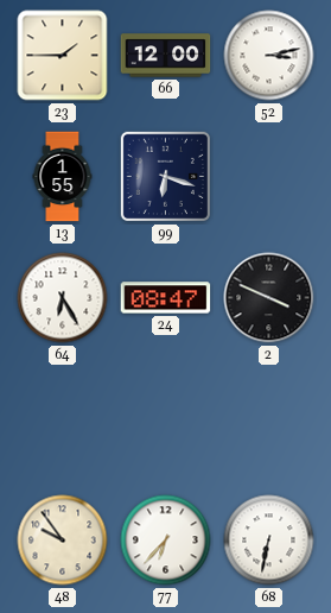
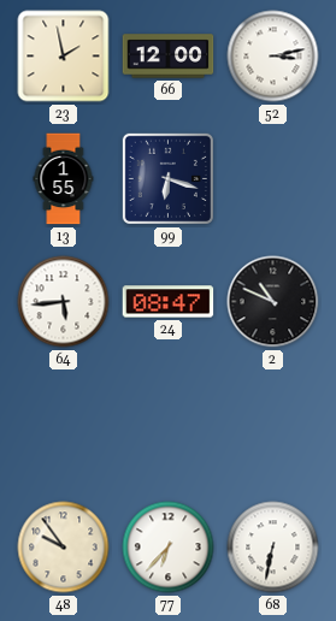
23: 1:45 -> 1:58
64: 6:25 -> 5:44
2: 3:49 -> 10:49
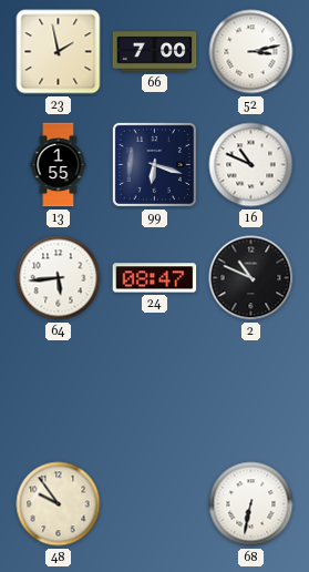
66: 12:00 -> 7:00
16: none -> 10:49
77: 6:37 -> none
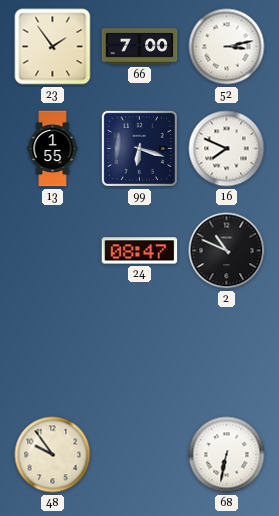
23: 1:58 -> 1:54
16: 10:49 -> 7:49
64: 5:44 -> none
